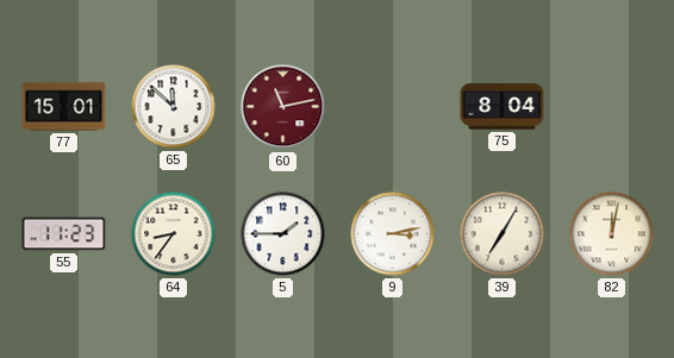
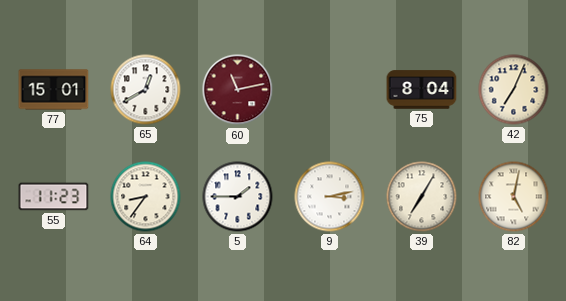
65: 11:52 -> 12:40
42: none -> 7:04
82: 12:02 -> 5:02
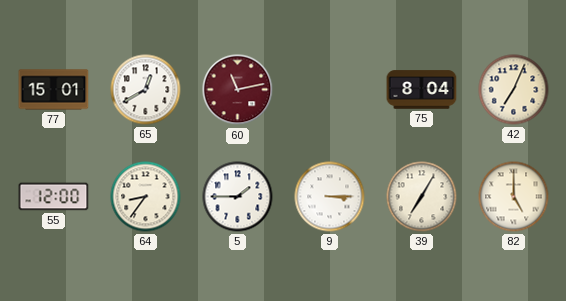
55: 11:23 -> 12:00
9: 3:13 -> 3:15
82: 5:02 -> 5:00
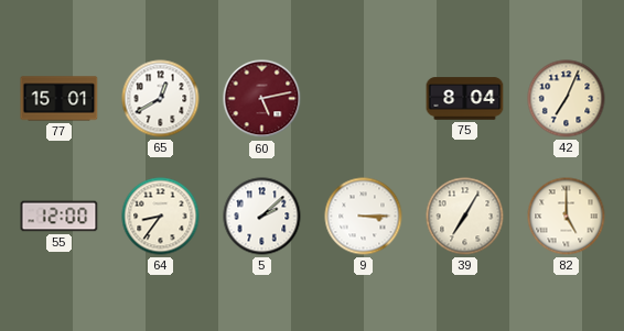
60: 11:13 -> 5:13
5: 1:45 -> 2:08
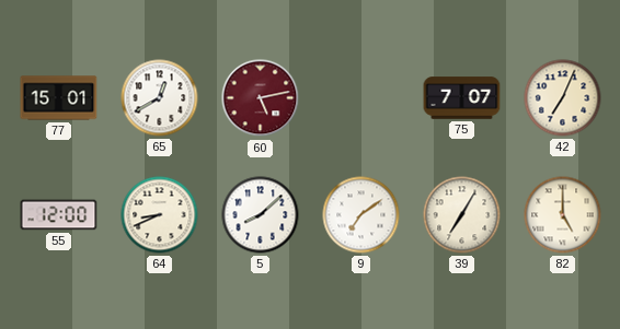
75: 8:04 -> 7:07
64: 8:36 -> 8:41
5: 2:08 -> 8:08
9: 3:15 -> 7:09
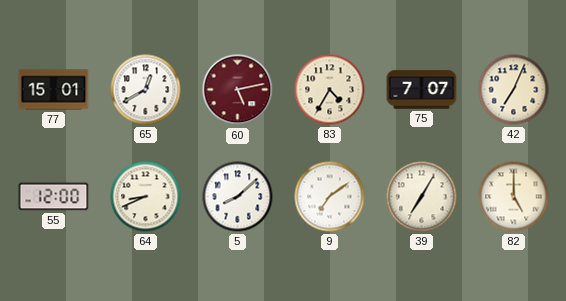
83: none -> 4:35
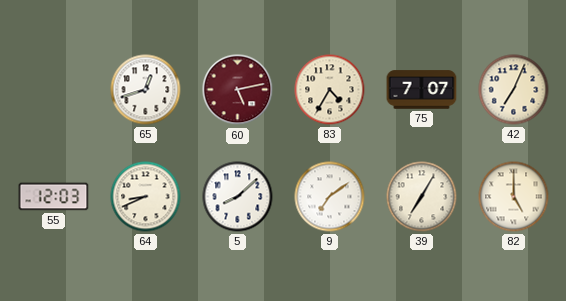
77: 15:01 -> none
65: 12:40 -> 12:42
55: 12:00 -> 12:03
